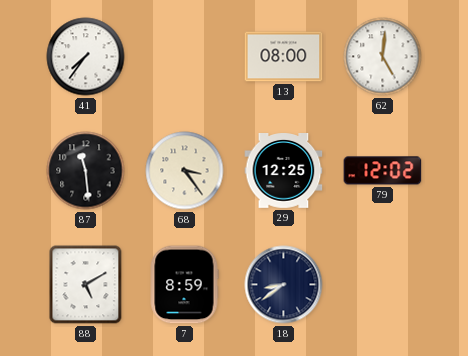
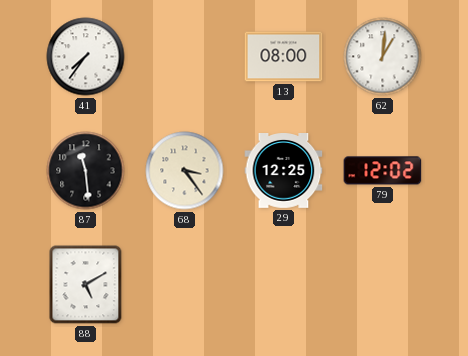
62: 5:01 -> 1:01
7: 8:59 -> none
18: 8:39 -> none
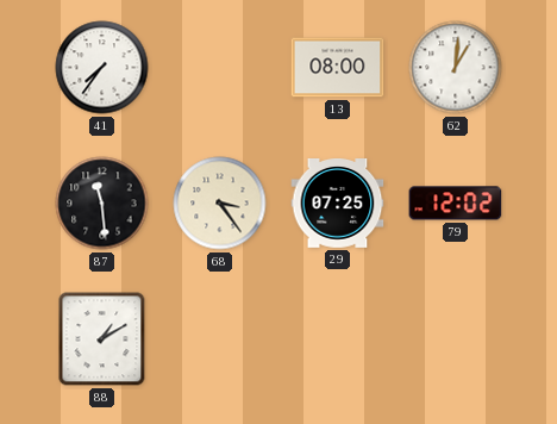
29: 12:25 -> 07:25
88: 5:10 -> 1:10
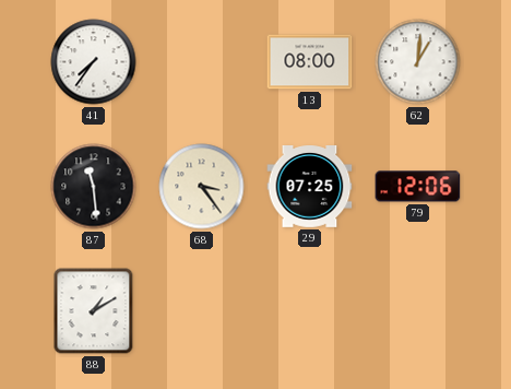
79: 12:02 -> 12:06
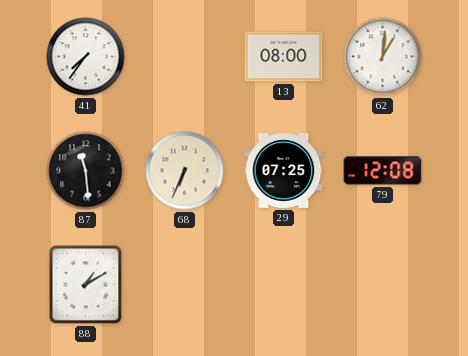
68: 3:24 -> 6:34
79: 12:06 -> 12:08
